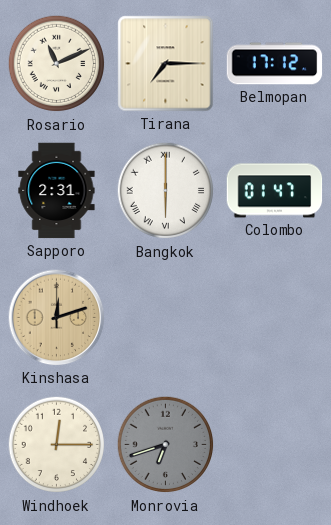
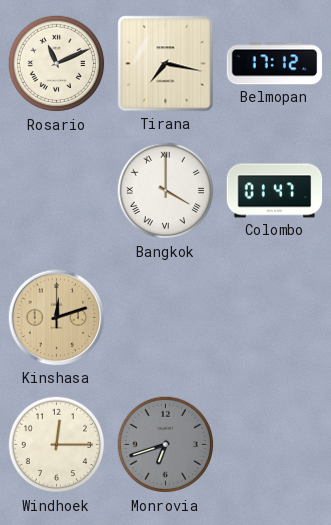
Tirana: 7:15 -> 7:17
Sapporo: 2:31 -> none
Bangkok: 6:00 -> 4:00
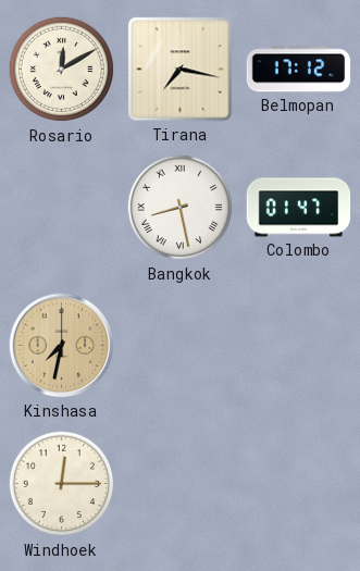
Rosario: 11:11 -> 12:10
Bangkok: 4:00 -> 8:28
Kinshasa: 12:12 -> 7:32
Monrovia: 6:42 -> none
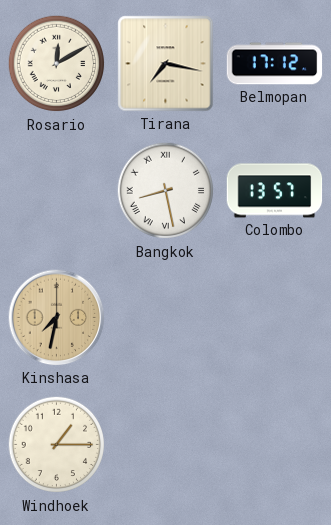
Colombo: 01:47 -> 13:57
Windhoek: 12:15 -> 1:15
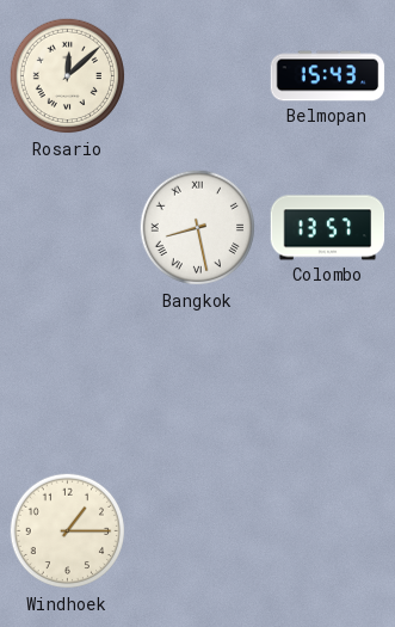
Rosario: 12:10 -> 12:08
Tirana: 7:17 -> none
Belmopan: 17:12 -> 15:43
Kinshasa: 7:32 -> none
